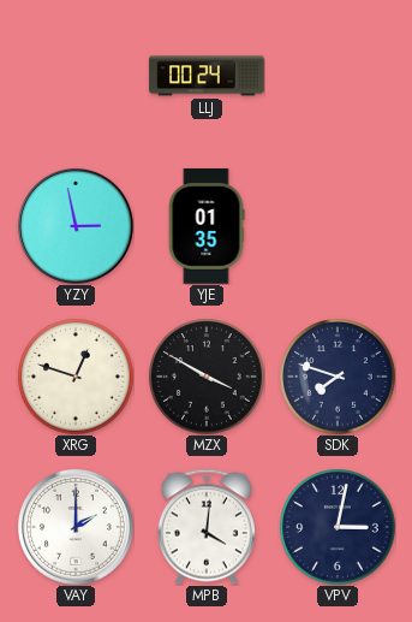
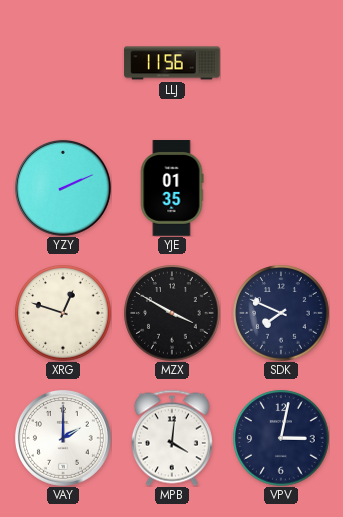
LLJ: 00:24 -> 11:56
YZY: 2:58 -> 2:11
SDK: 7:48 -> 7:49
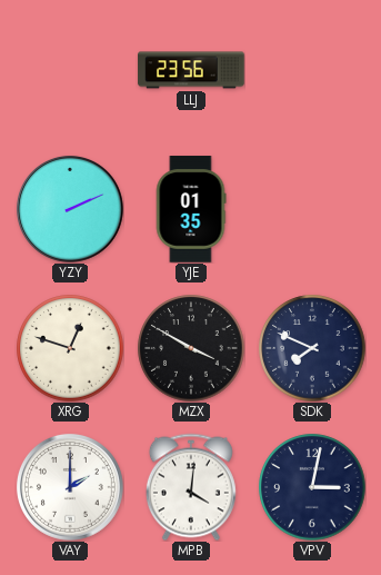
LLJ: 11:56 -> 23:56
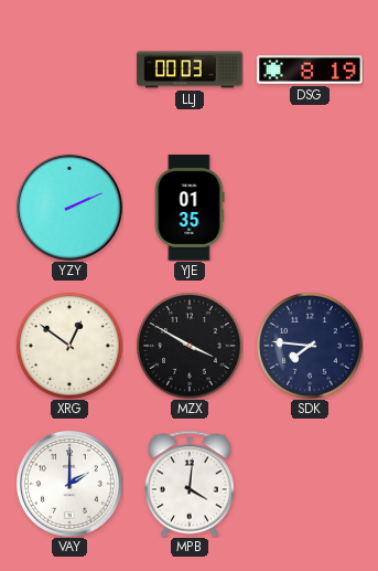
LLJ: 23:56 -> 00:03
DSG: none -> 8:19
XRG: 12:48 -> 12:51
SDK: 7:49 -> 7:46
VPV: 3:02 -> none
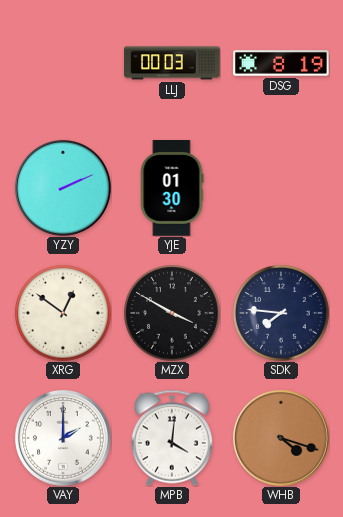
YJE: 01:35 -> 01:30
WHB: none -> 4:18
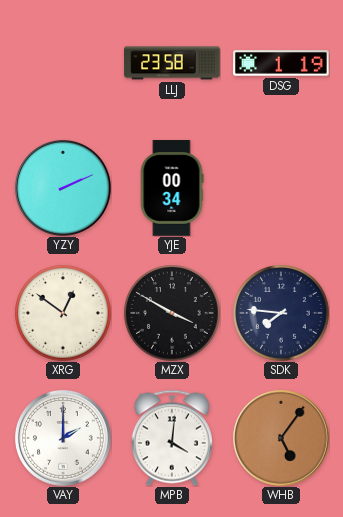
LLJ: 00:03 -> 23:58
DSG: 8:19 -> 1:19
YJE: 01:30 -> 00:34
WHB: 4:18 -> 5:06
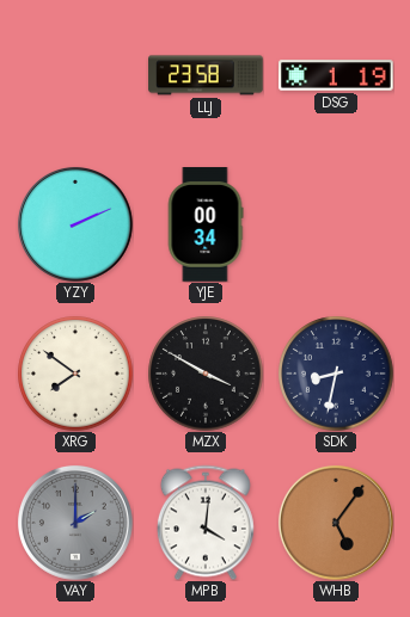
XRG: 12:51 -> 7:51
SDK: 7:46 -> 8:32
VAY dial: white -> grey
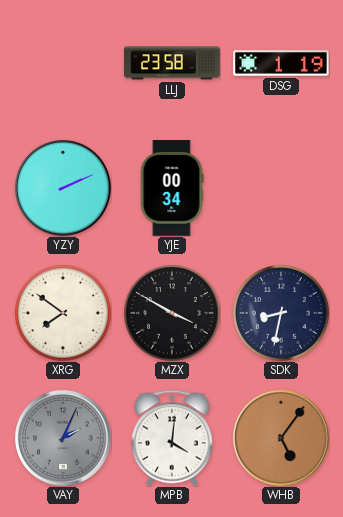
VAY: 2:00 -> 2:04
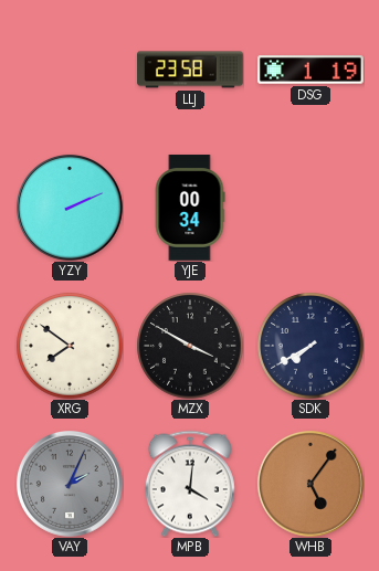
SDK: 8:32 -> 7:40
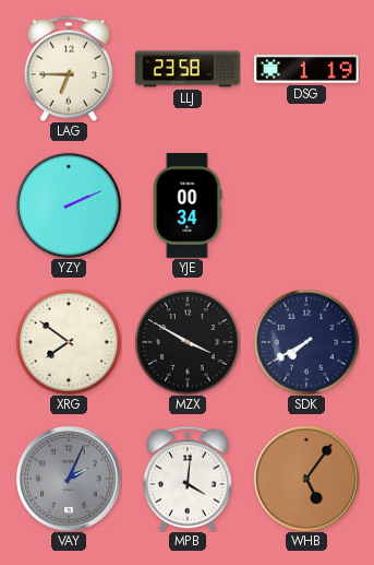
LAG: none -> 6:45
